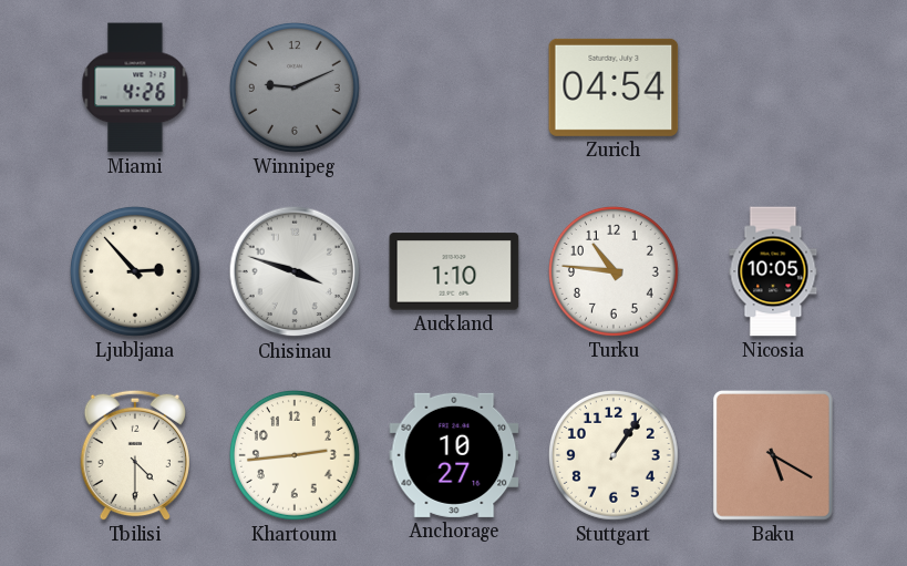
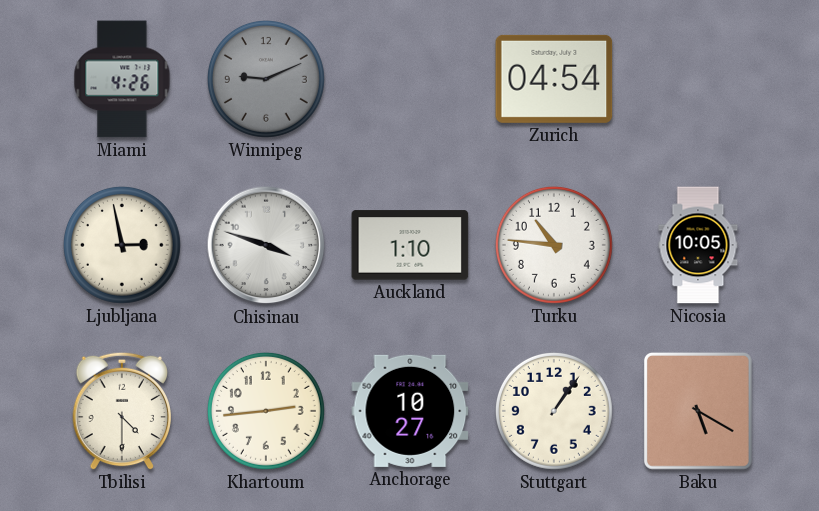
Ljubljana: 2:53 -> 2:58
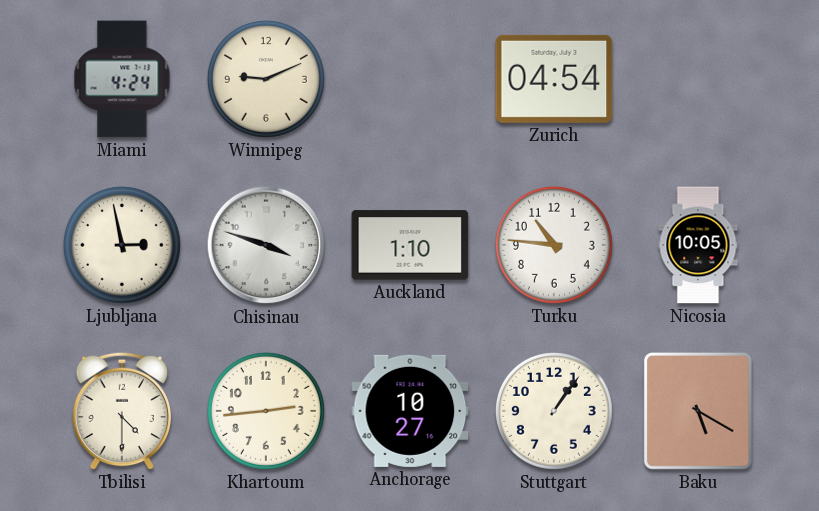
Miami: 4:26 -> 4:24
Winnipeg dial: grey -> cream
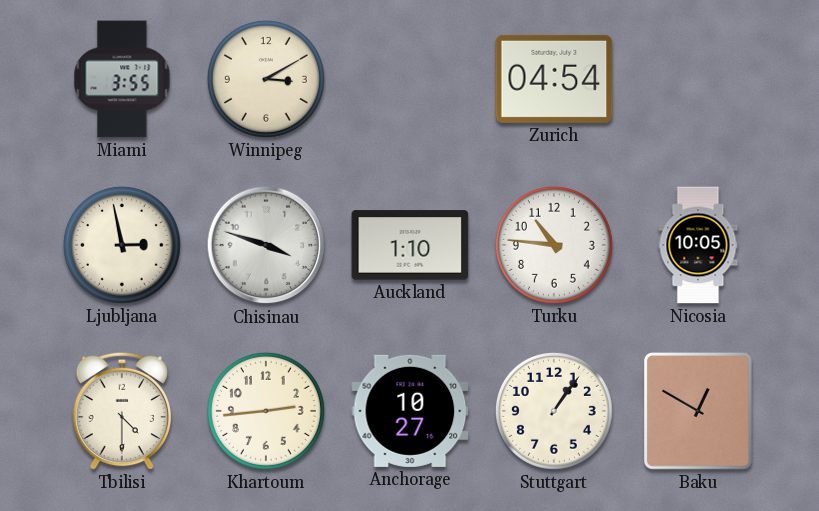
Miami: 4:24 -> 3:55
Winnipeg: 9:11 -> 3:10
Baku: 5:20 -> 12:50
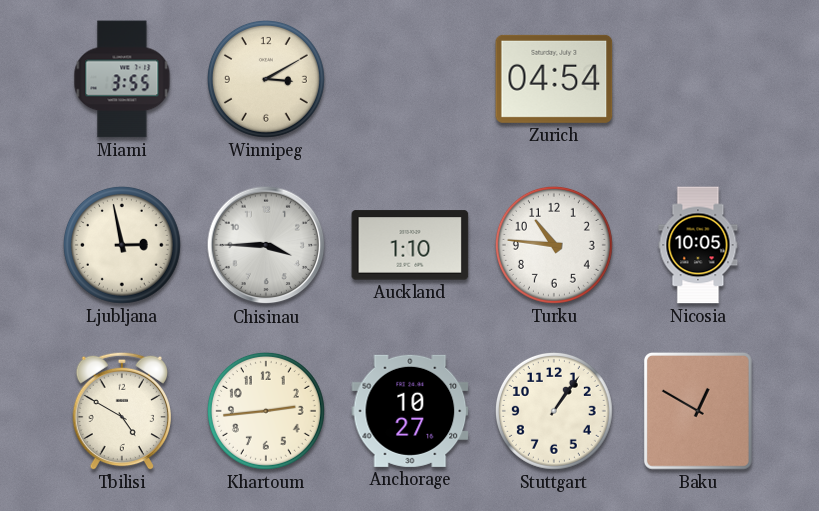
Chisinau: 3:48 -> 3:45
Tbilisi: 4:30 -> 4:50
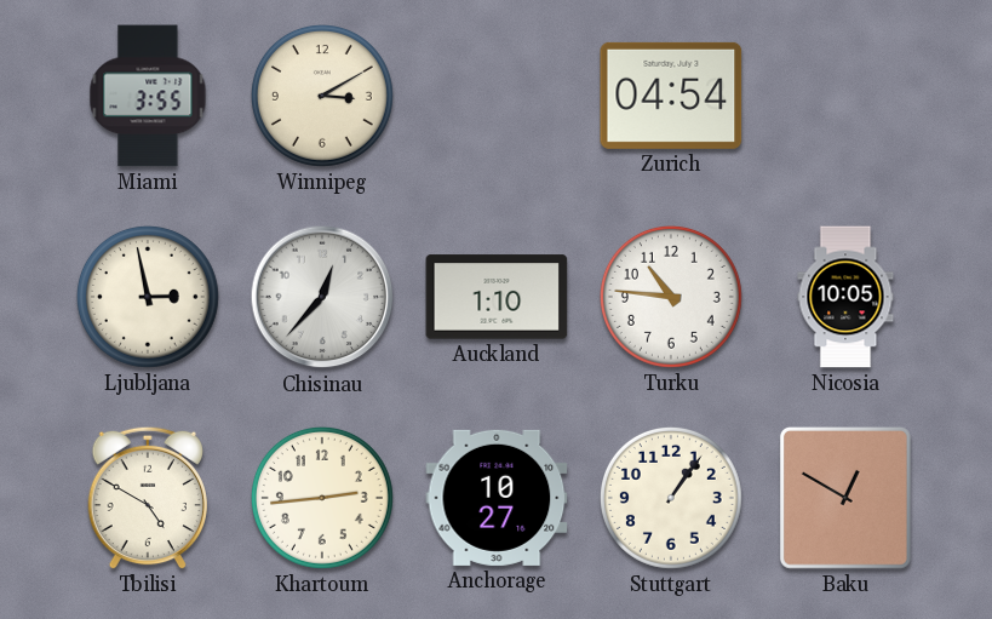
Chisinau: 3:45 -> 12:37
